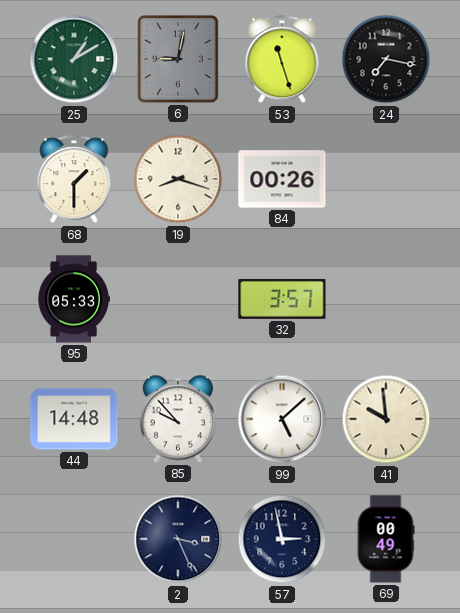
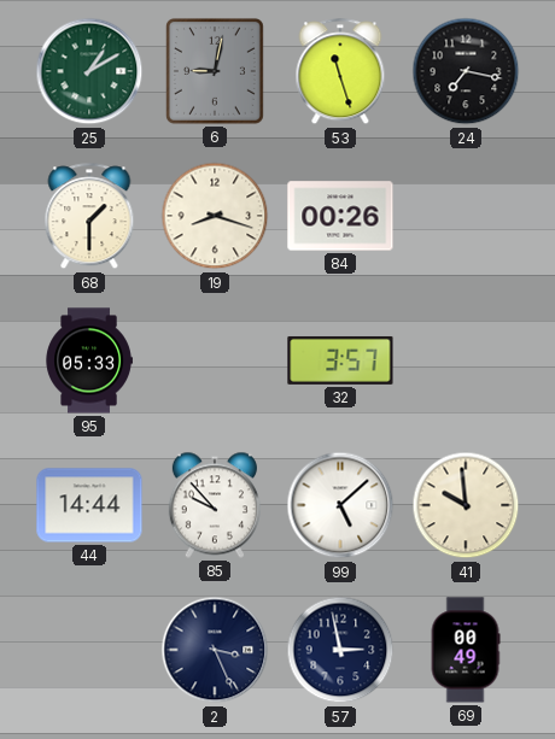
44: 14:48 -> 14:44
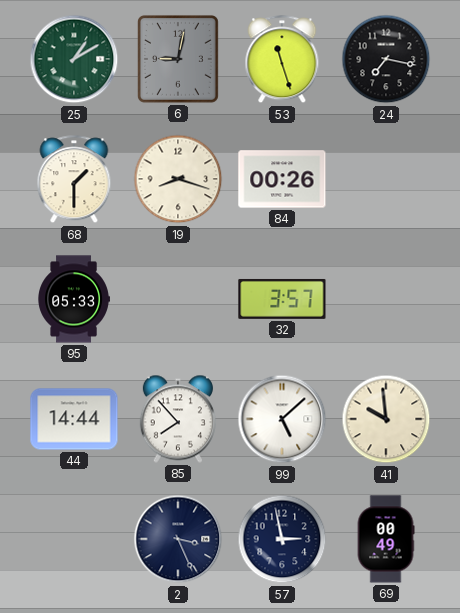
85: 9:53 -> 7:53
